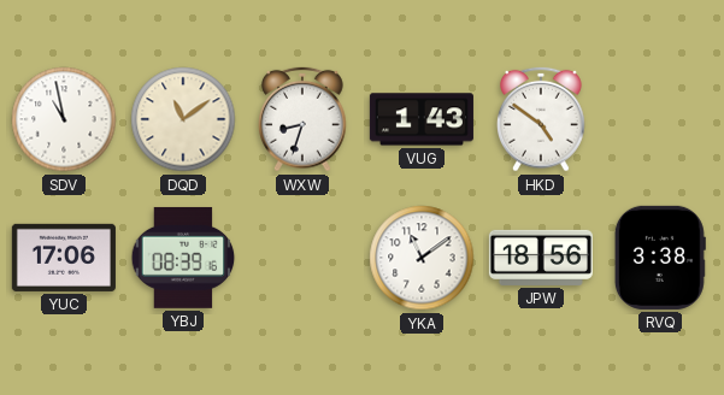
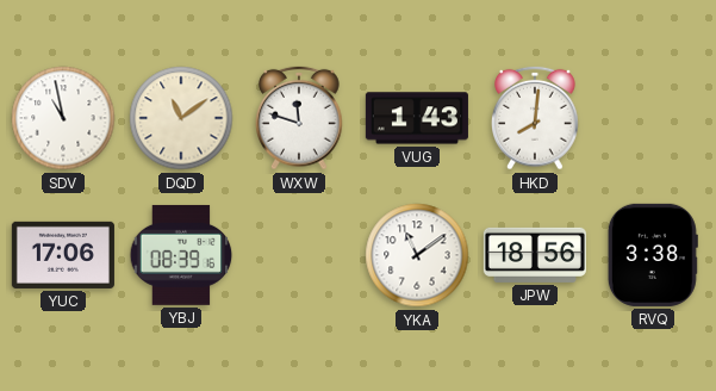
WXW: 8:33 -> 11:48
HKD: 4:51 -> 8:01
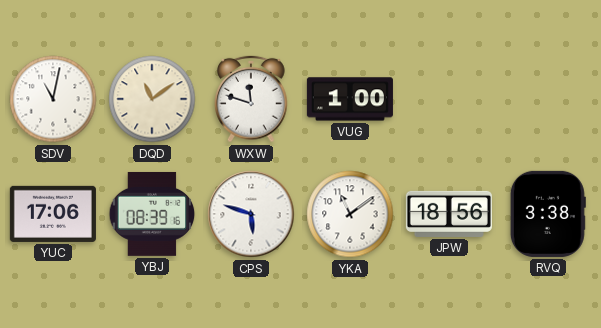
SDV: 10:58 -> 11:02
VUG: 1:43 -> 1:00
HKD: 8:01 -> none
CPS: none -> 5:48
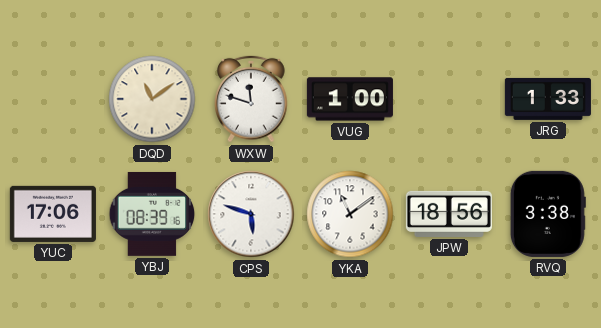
SDV: 11:02 -> none
JRG: none -> 1:33
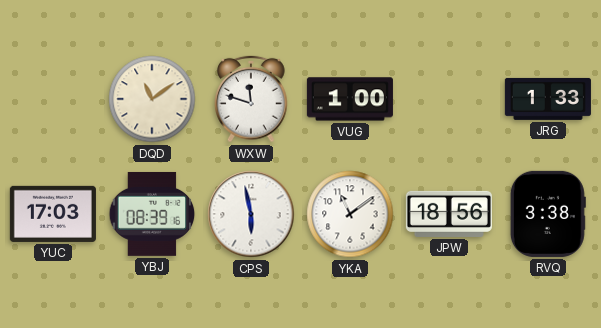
YUC: 17:06 -> 17:03
CPS: 5:48 -> 5:58
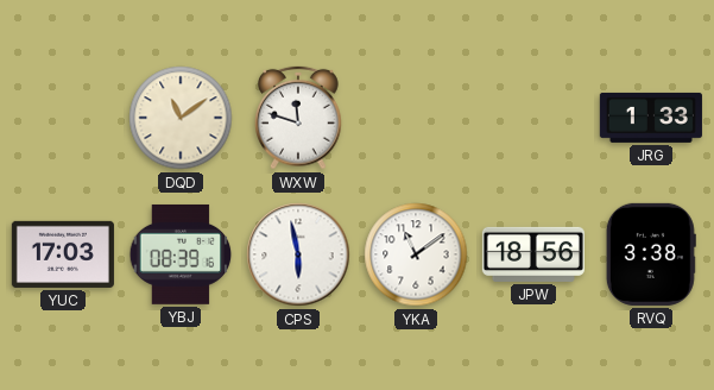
VUG: 1:00 -> none
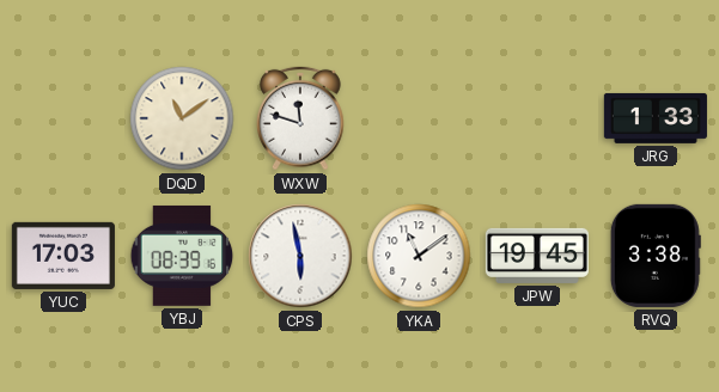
JPW: 18:56 -> 19:45
